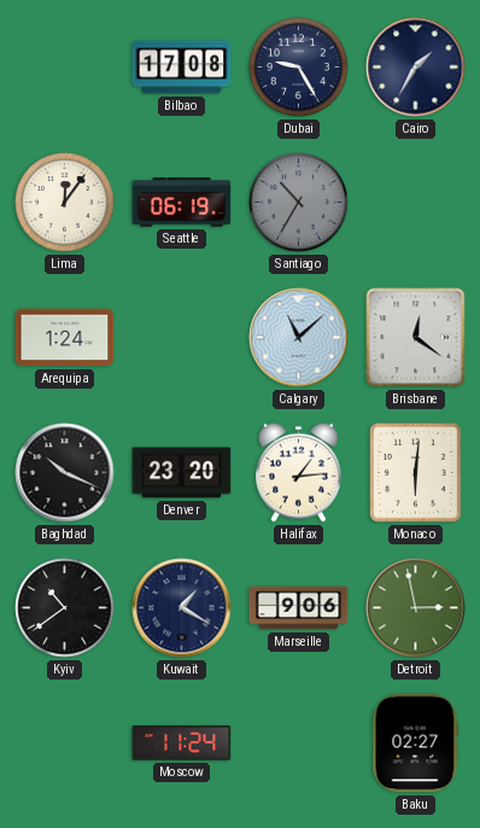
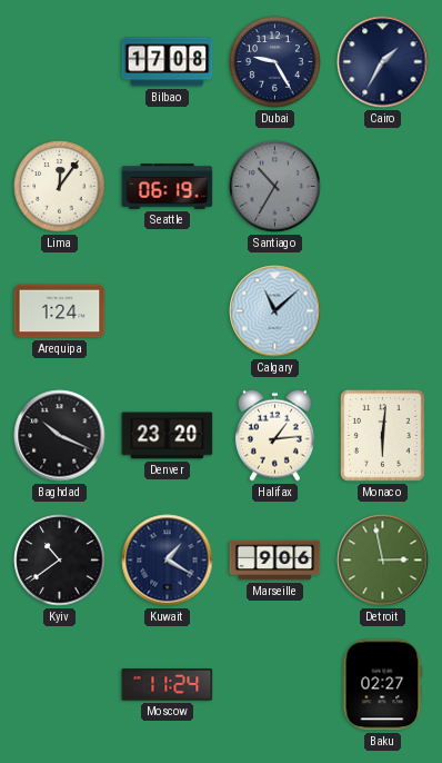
Brisbane: 12:21 -> none
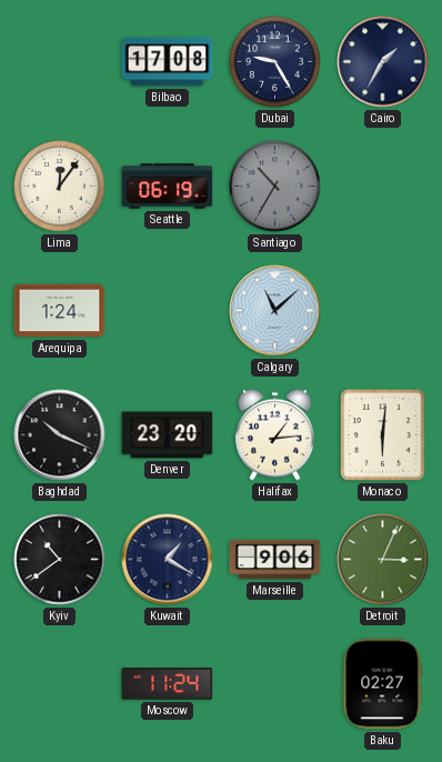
Detroit: 2:58 -> 3:04
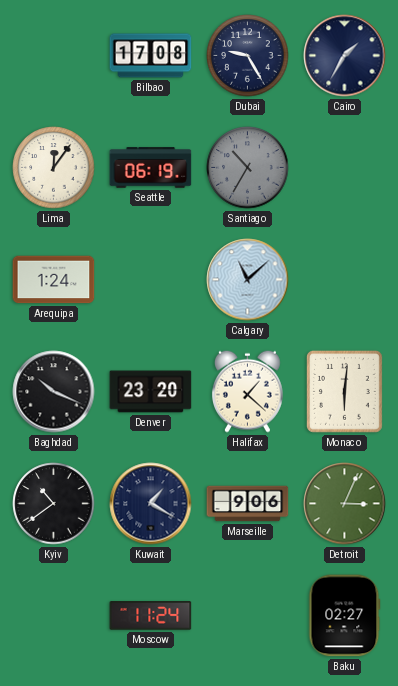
Halifax: 1:14 -> 1:22
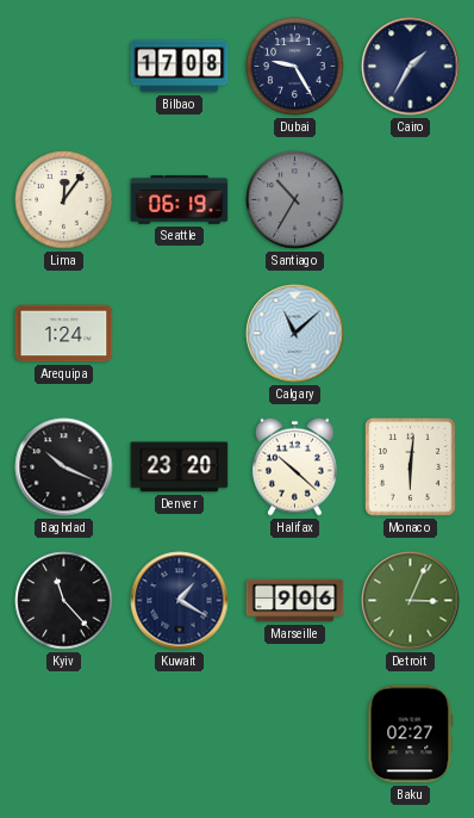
Halifax: 1:22 -> 10:22
Kyiv: 10:39 -> 11:23
Moscow: 11:24 -> none
